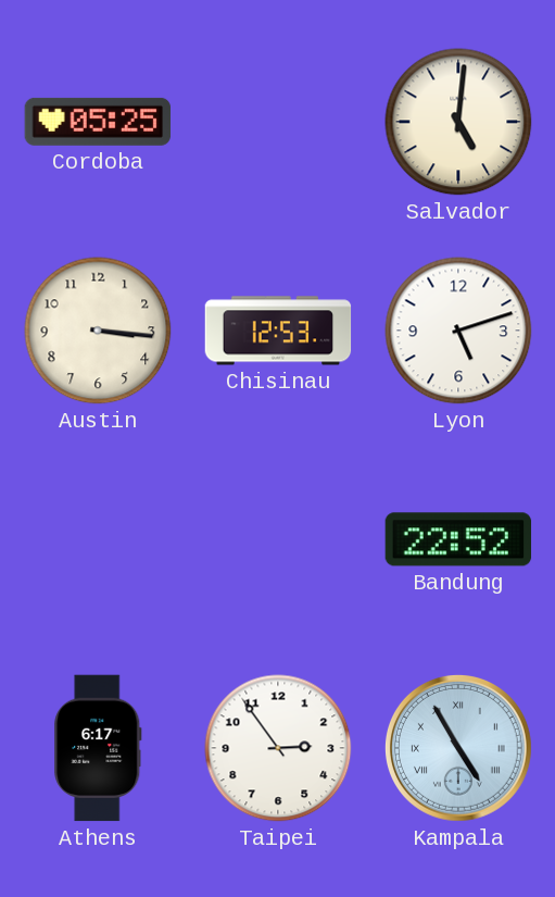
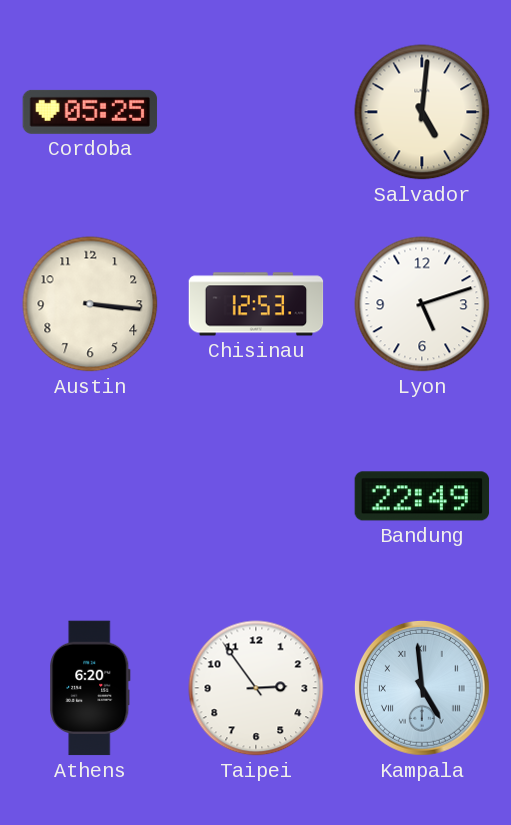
Bandung: 22:52 -> 22:49
Athens: 6:17 -> 6:20
Kampala: 4:55 -> 4:59
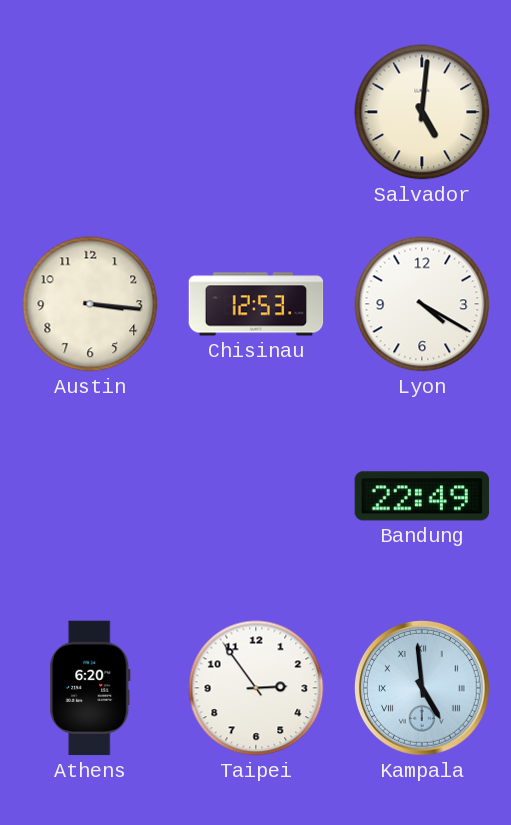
Cordoba: 05:25 -> none
Lyon: 5:12 -> 4:20
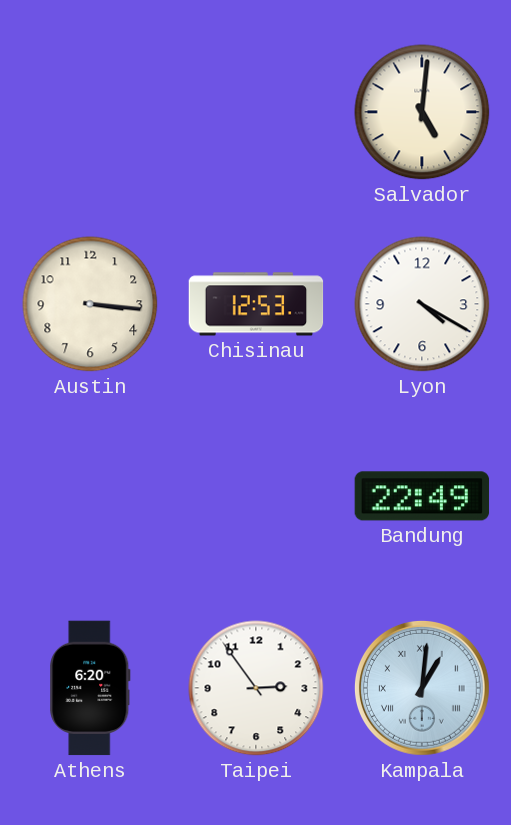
Kampala: 4:59 -> 1:01
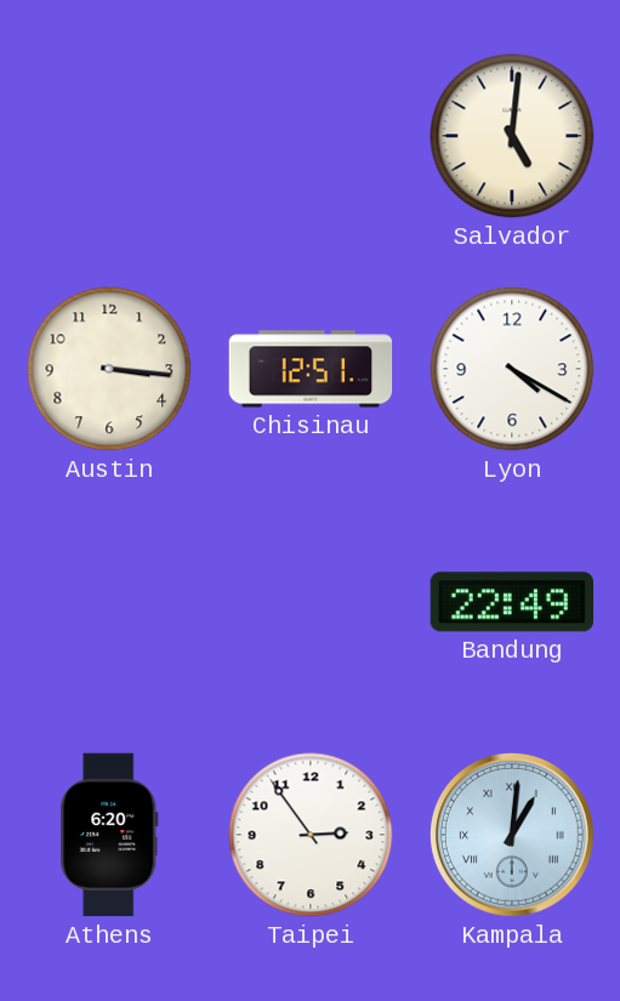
Chisinau: 12:53 -> 12:51
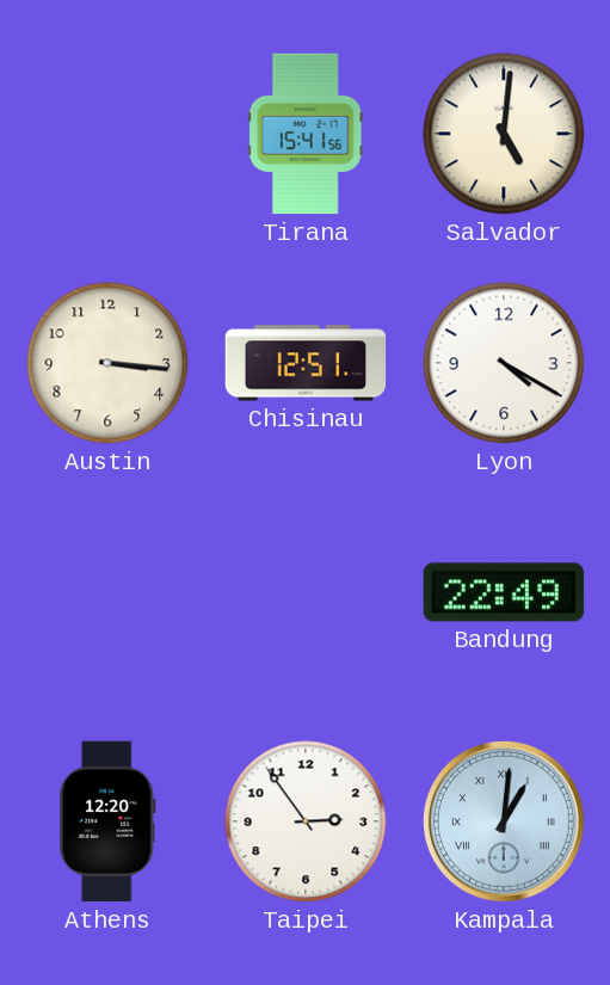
Tirana: none -> 15:41
Athens: 6:20 -> 12:20
